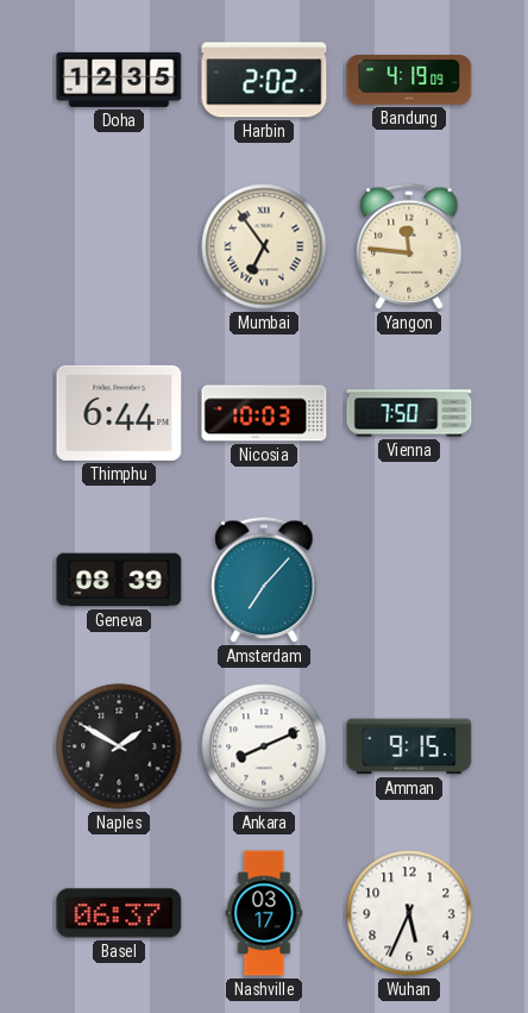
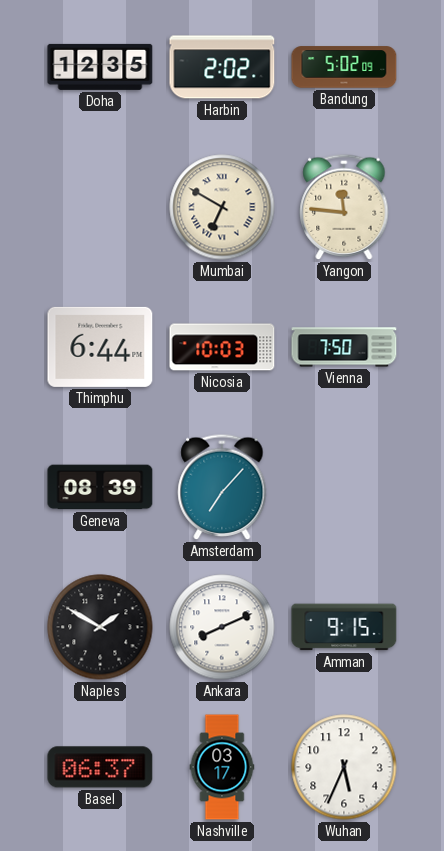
Bandung: 4:19 -> 5:02
Mumbai: 6:54 -> 6:50
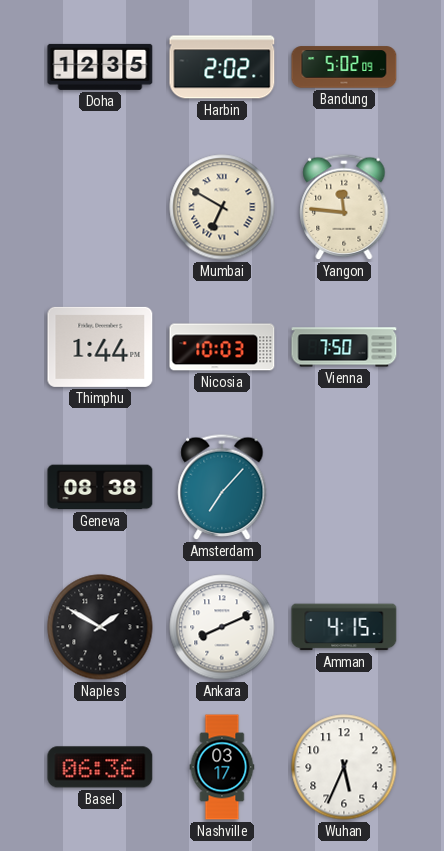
Thimphu: 6:44 -> 1:44
Geneva: 08:39 -> 08:38
Amman: 9:15 -> 4:15
Basel: 06:37 -> 06:36
